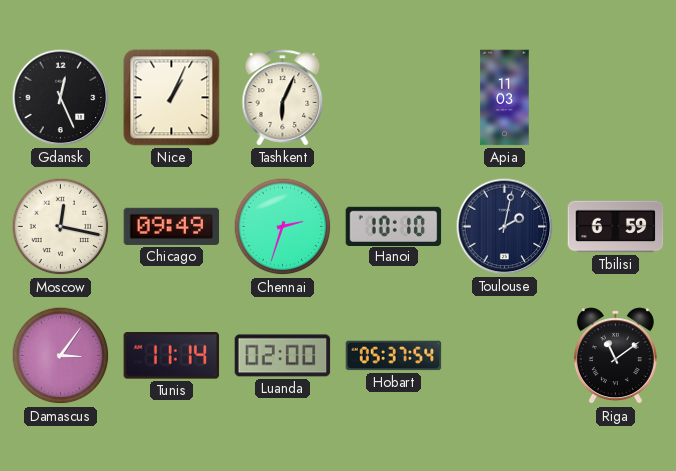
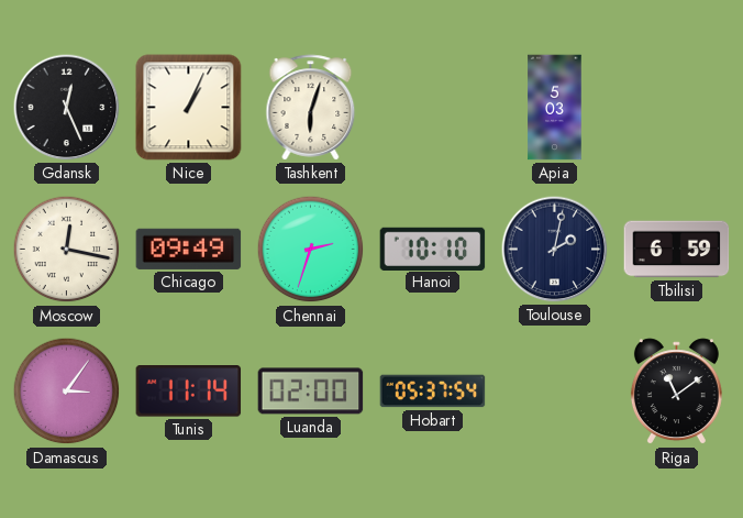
Tashkent: 6:04 -> 6:03
Apia: 11:03 -> 5:03
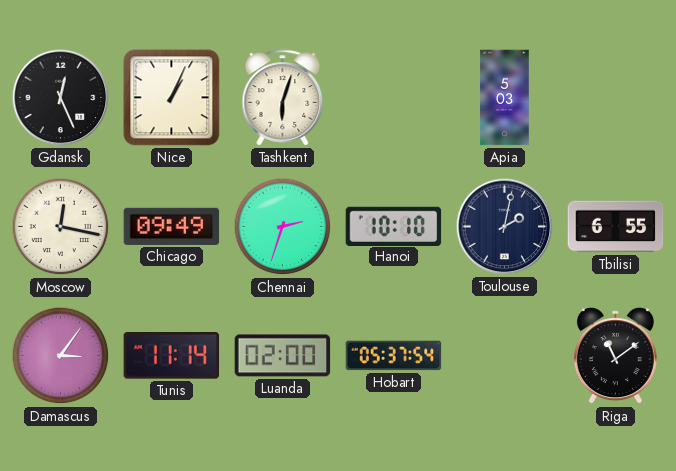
Tbilisi: 6:59 -> 6:55
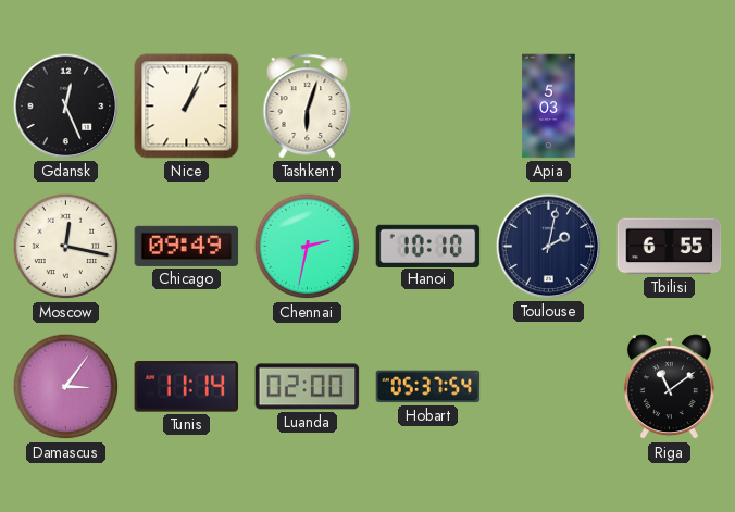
Chennai: 2:33 -> 2:32
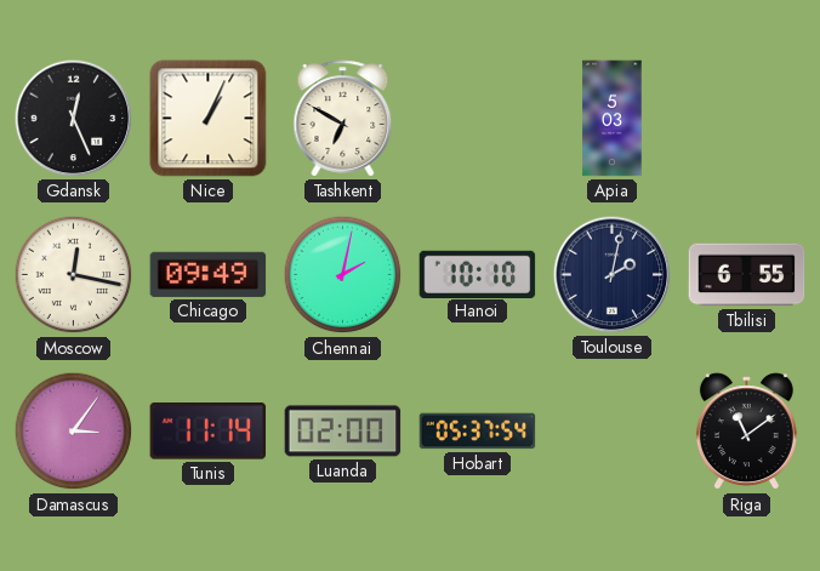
Tashkent: 6:03 -> 6:50
Chennai: 2:32 -> 2:02
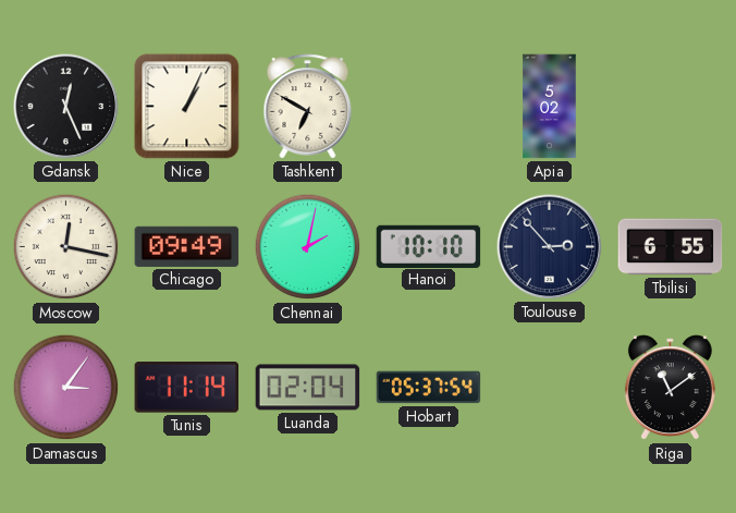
Apia: 5:03 -> 5:02
Toulouse: 2:02 -> 2:53
Luanda: 02:00 -> 02:04
